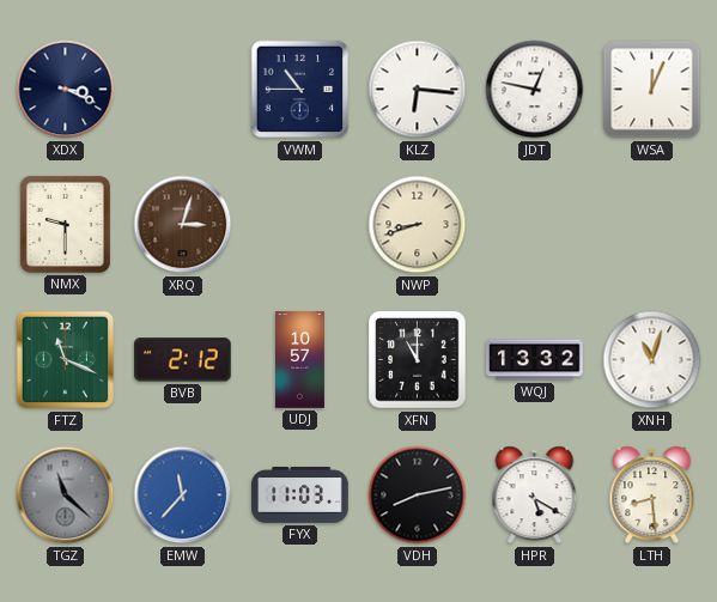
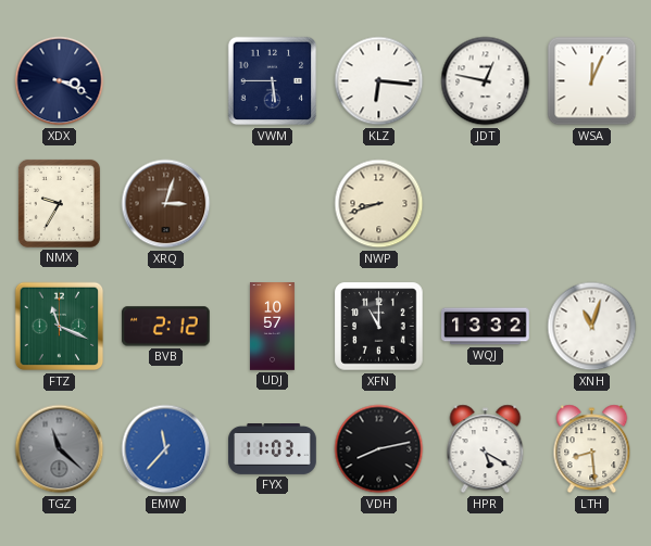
VWM: 10:45 -> 5:45
NMX: 9:30 -> 9:35
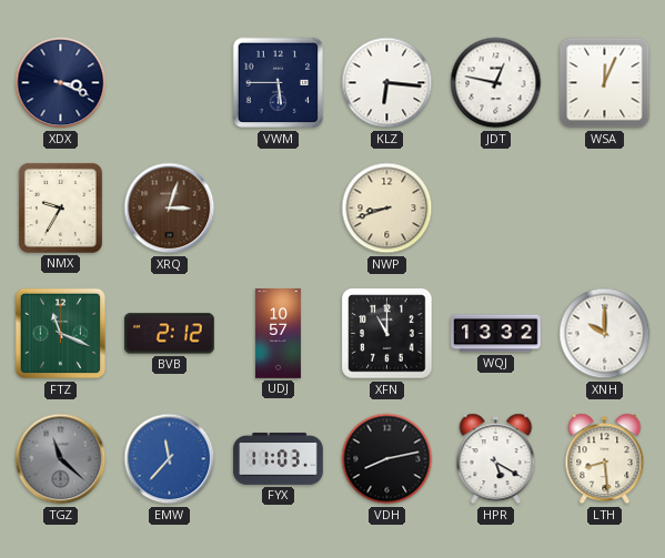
XNH: 11:03 -> 10:00
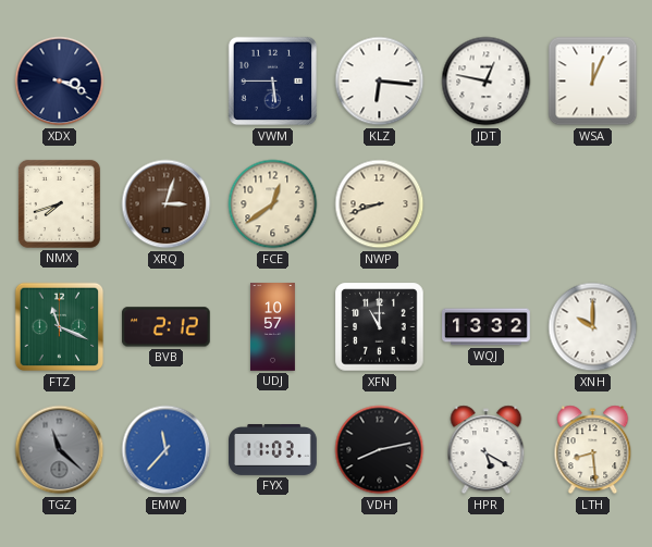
NMX: 9:35 -> 7:42
FCE: none -> 12:39
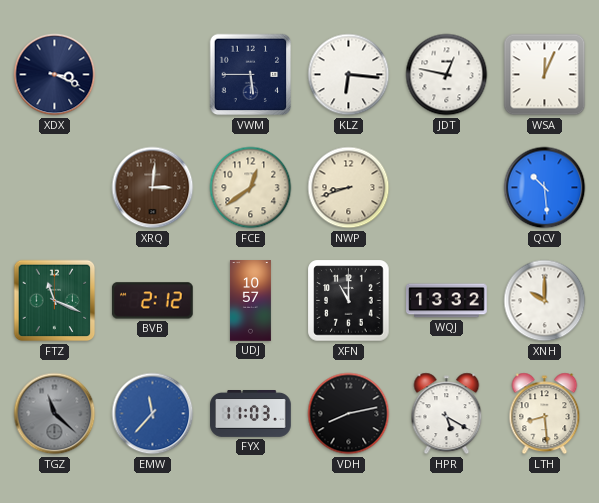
NMX: 7:42 -> none
XRQ: 3:03 -> 3:01
QCV: none -> 10:29
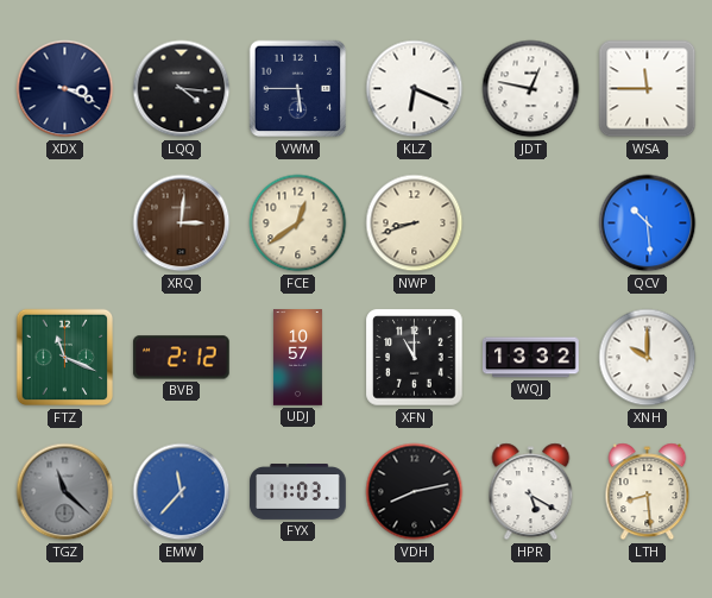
LQQ: none -> 4:16
KLZ: 6:16 -> 6:19
WSA: 12:04 -> 11:45
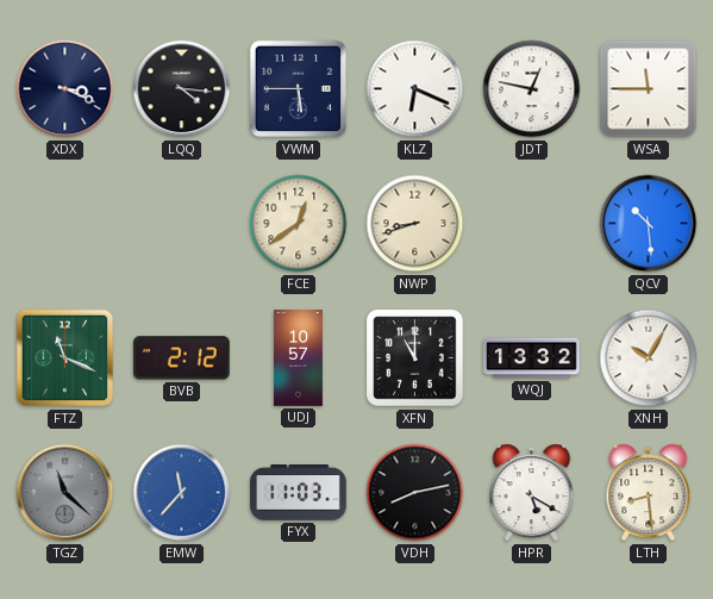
XRQ: 3:01 -> none
XNH: 10:00 -> 10:05
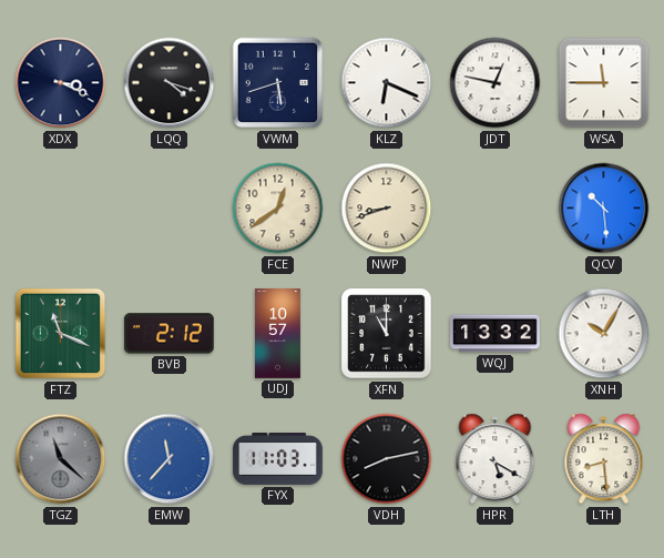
LQQ: 4:16 -> 4:18
VWM: 5:45 -> 5:42
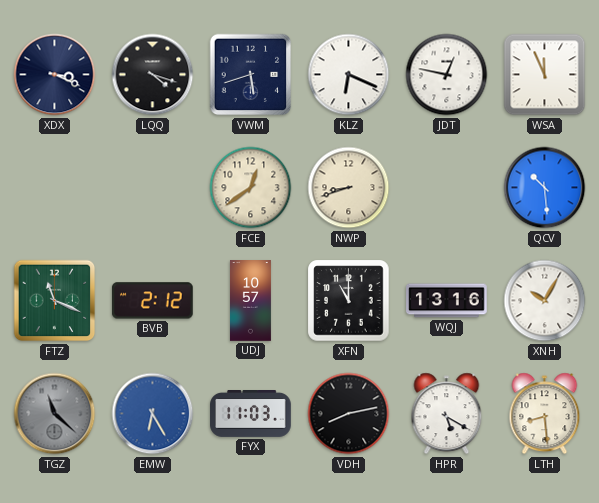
WSA: 11:45 -> 11:56
WQJ: 13:32 -> 13:16
EMW: 11:37 -> 6:25
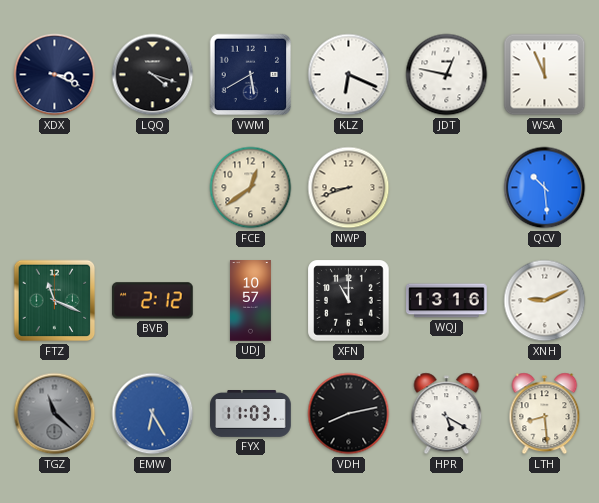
VWM: 5:42 -> 5:40
XNH: 10:05 -> 9:11
